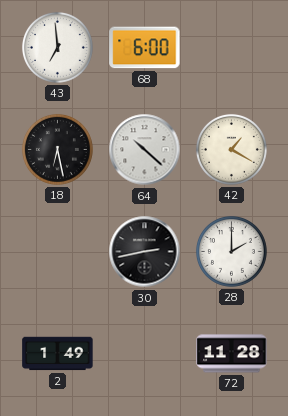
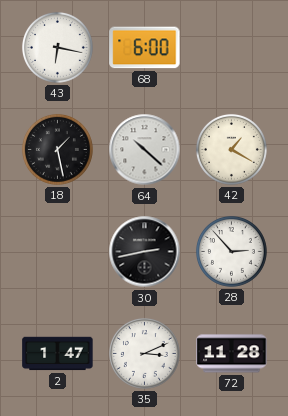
43: 6:59 -> 6:17
18: 6:28 -> 1:28
28: 2:00 -> 2:53
2: 1:49 -> 1:47
35: none -> 3:11
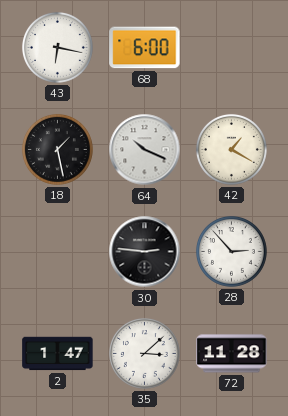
64: 10:22 -> 10:19
30: 2:43 -> 2:46
35: 3:11 -> 3:08
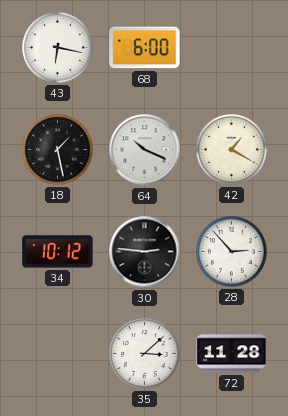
34: none -> 10:12
2: 1:47 -> none
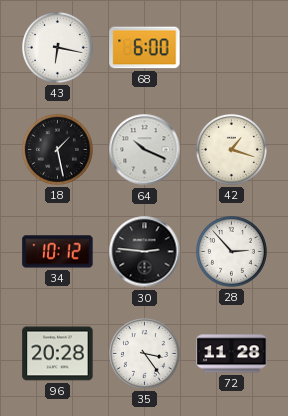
42: 1:20 -> 1:18
96: none -> 20:28
35: 3:08 -> 3:24
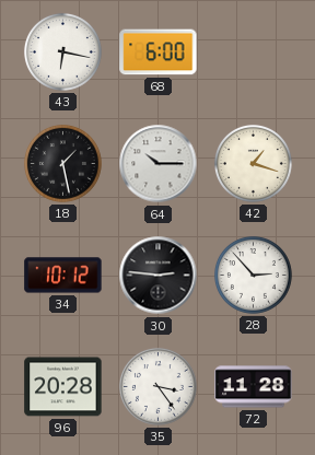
64: 10:19 -> 10:15
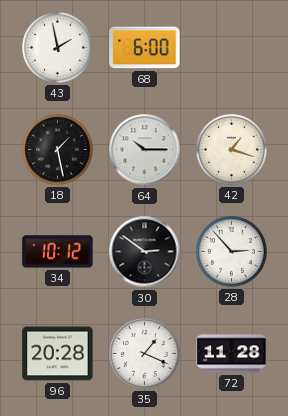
43: 6:17 -> 1:58
30: 2:46 -> 2:51
35: 3:24 -> 1:19
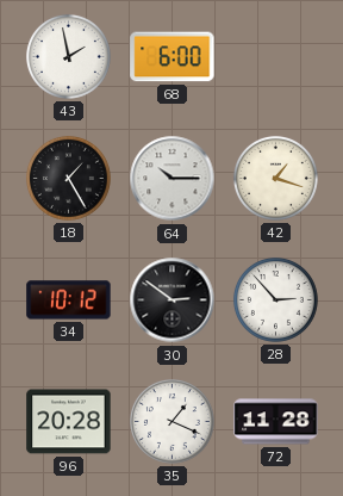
18: 1:28 -> 1:25
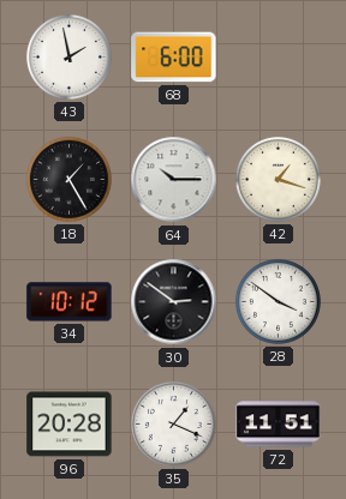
28: 2:53 -> 3:51
72: 11:28 -> 11:51
